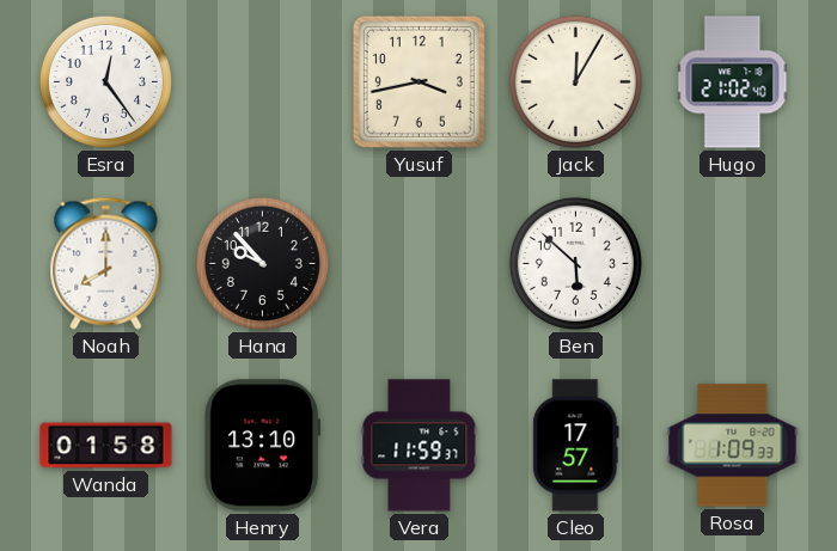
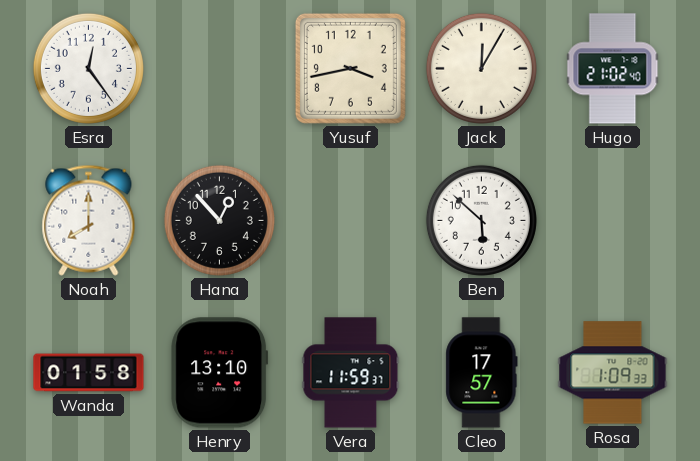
Hana: 9:53 -> 12:53
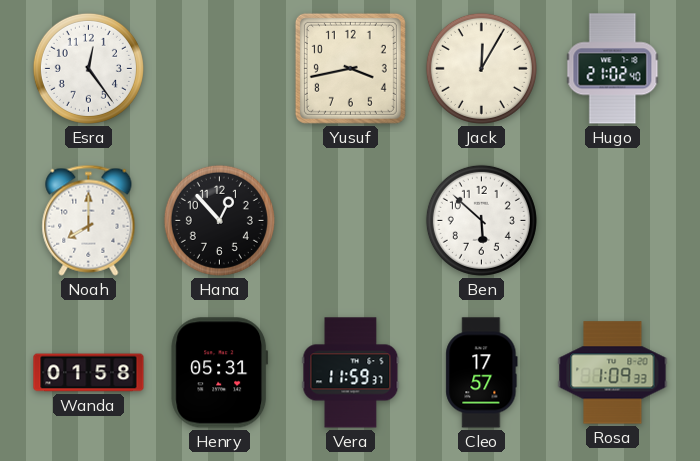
Henry: 13:10 -> 05:31
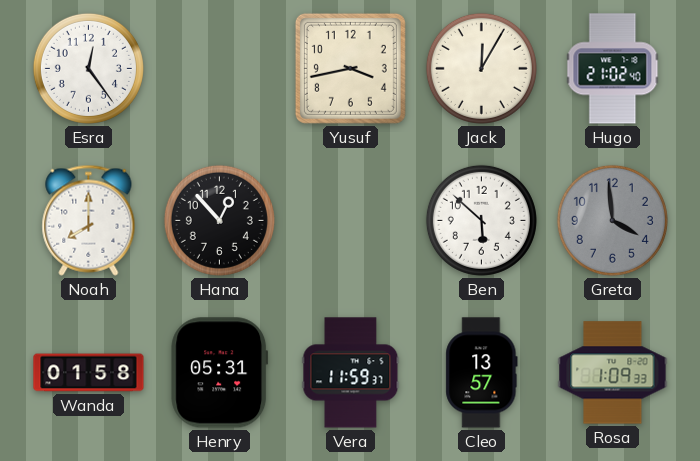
Greta: none -> 3:59
Cleo: 17:57 -> 13:57
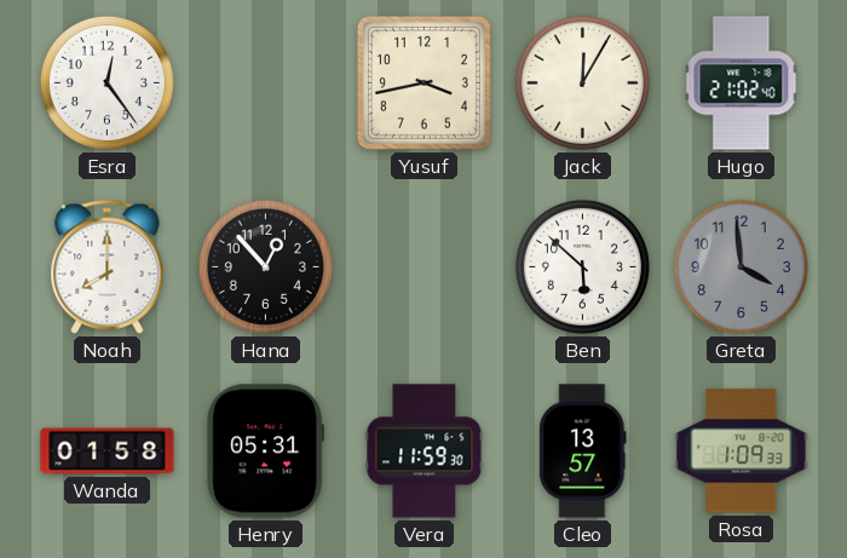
Vera: 11:59:37 -> 11:59:30
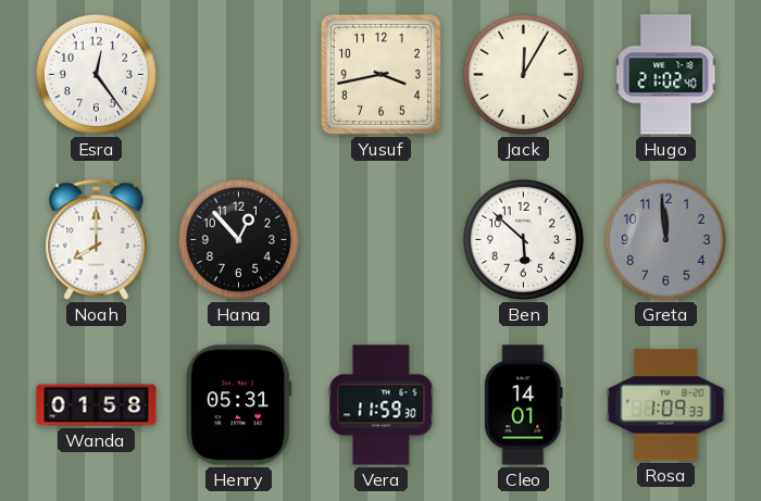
Greta: 3:59 -> 11:59
Cleo: 13:57 -> 14:01
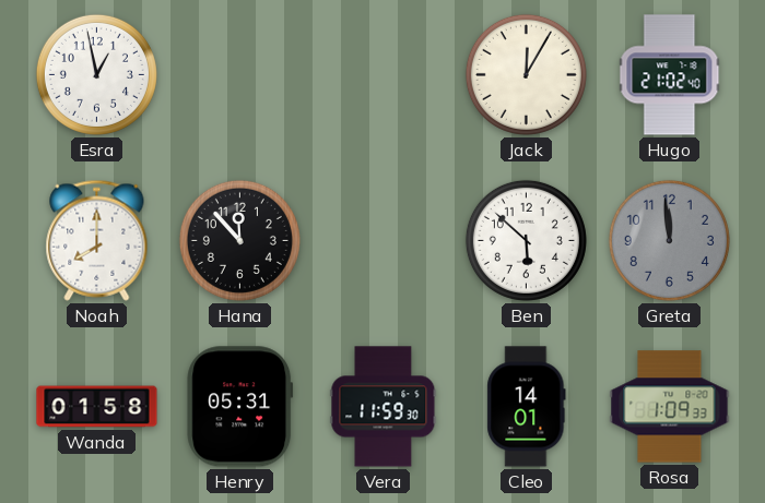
Esra: 12:24 -> 12:58
Yusuf: 3:43 -> none
Hana: 12:53 -> 11:53
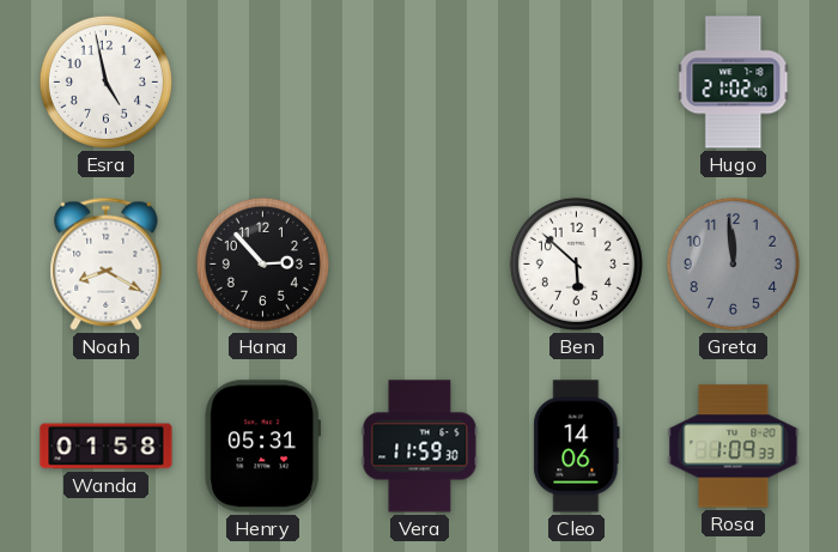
Esra: 12:58 -> 4:58
Jack: 12:05 -> none
Noah: 8:00 -> 8:20
Hana: 11:53 -> 2:53
Cleo: 14:01 -> 14:06
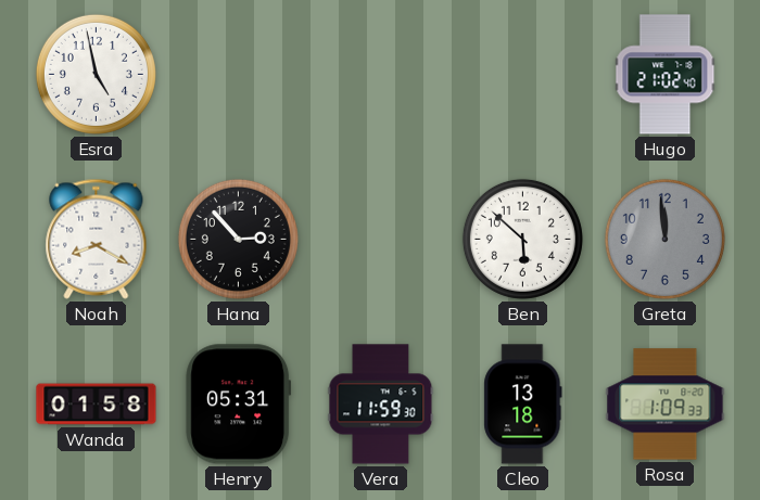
Cleo: 14:06 -> 13:18
